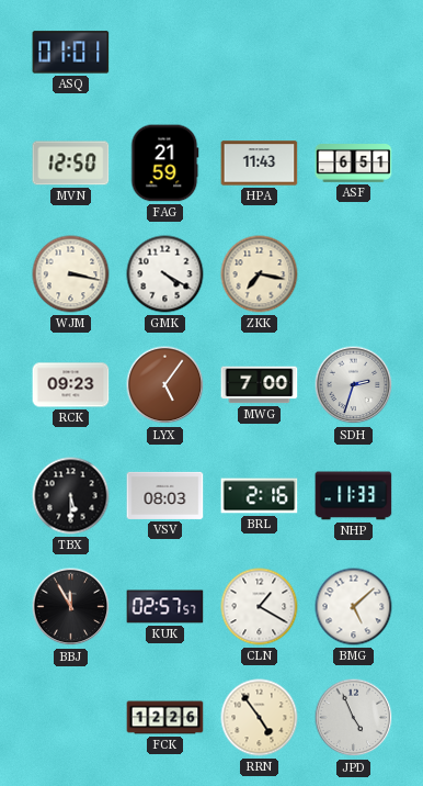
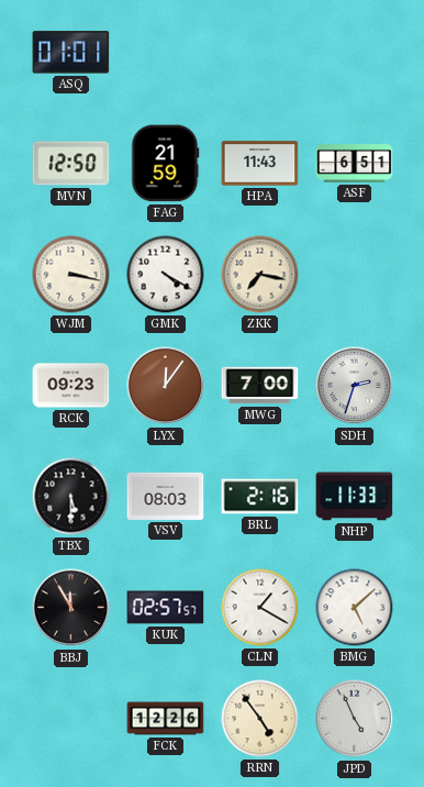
LYX: 5:06 -> 12:06
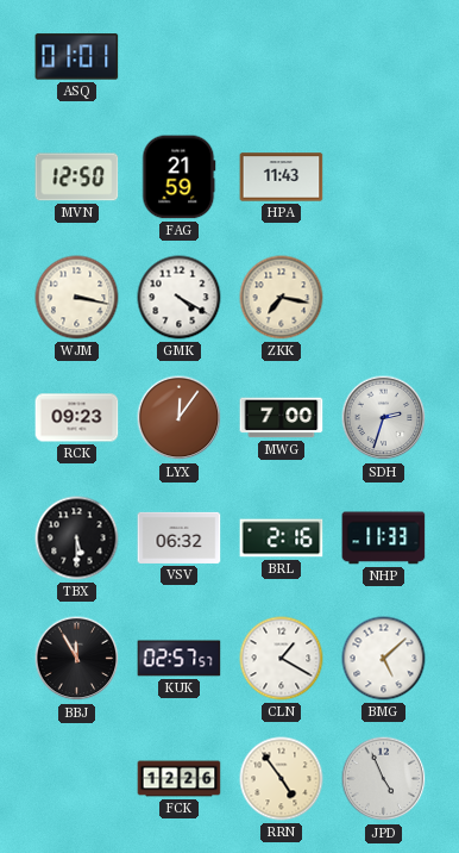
ASF: 6:51 -> none
VSV: 08:03 -> 06:32
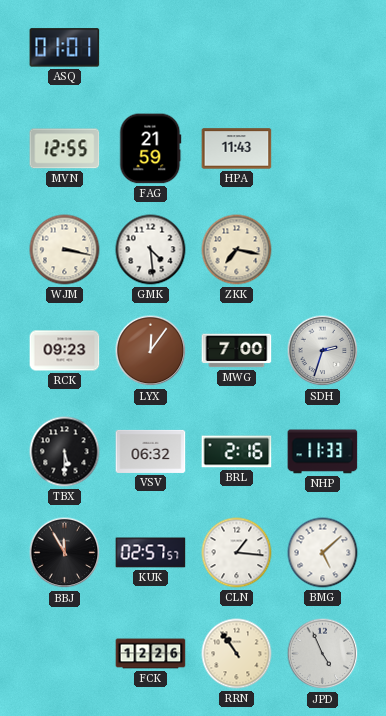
MVN: 12:50 -> 12:55
GMK: 4:20 -> 4:29
CLN: 1:20 -> 1:16
RRN: 4:54 -> 10:54
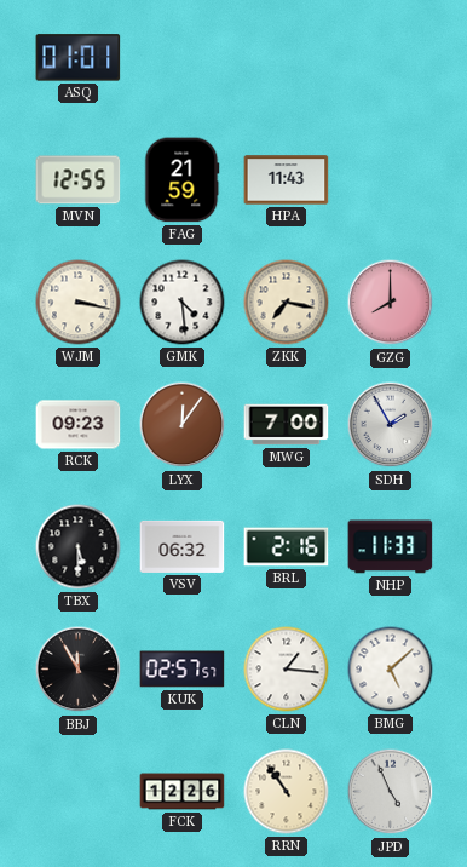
GZG: none -> 8:00
SDH: 2:33 -> 1:55
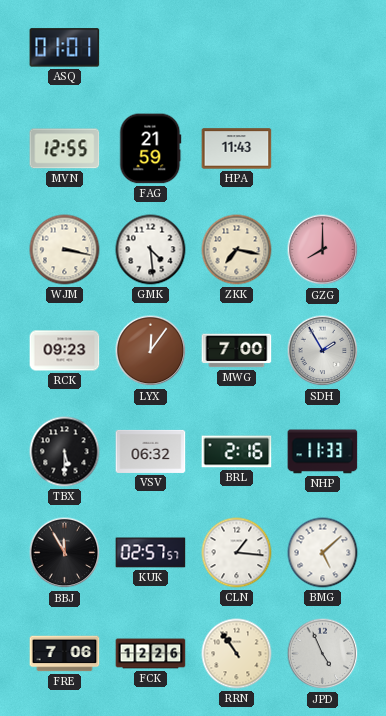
FRE: none -> 7:06
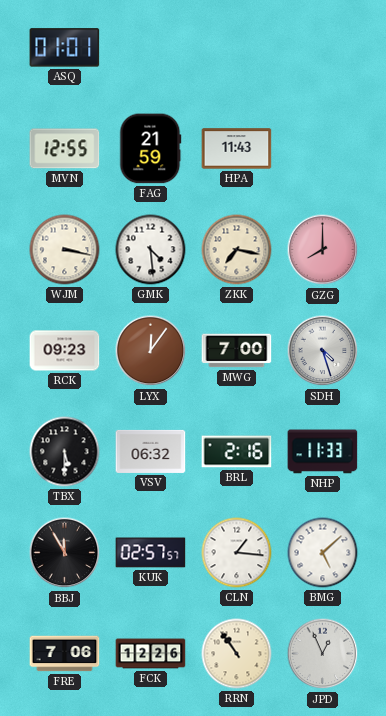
SDH: 1:55 -> 4:27
JPD: 4:56 -> 12:56
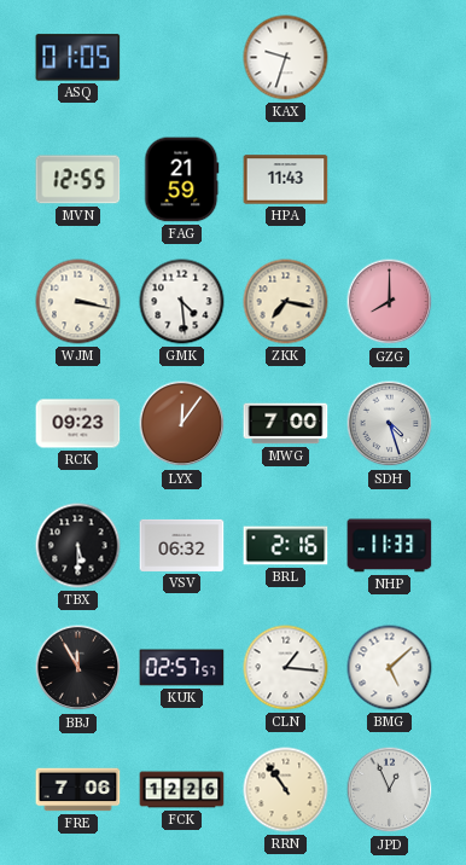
ASQ: 01:01 -> 01:05
KAX: none -> 9:33
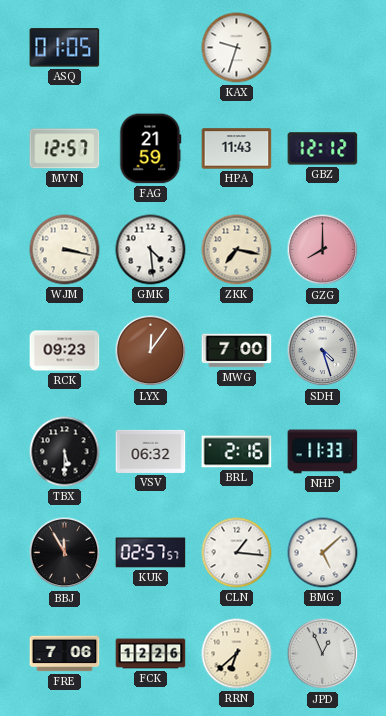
MVN: 12:55 -> 12:57
GBZ: none -> 12:12
RRN: 10:54 -> 6:38
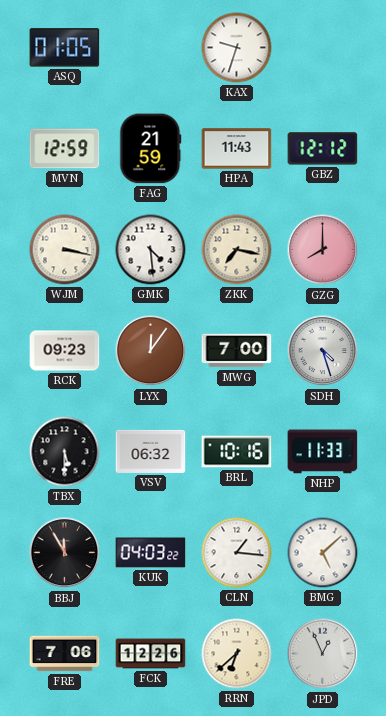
MVN: 12:57 -> 12:59
BRL: 2:16 -> 10:16
KUK: 02:57 -> 04:03
